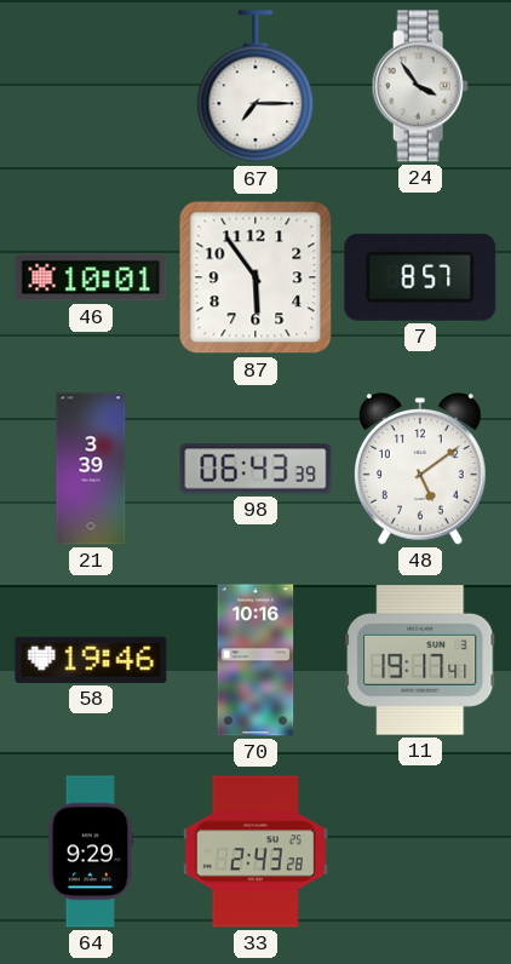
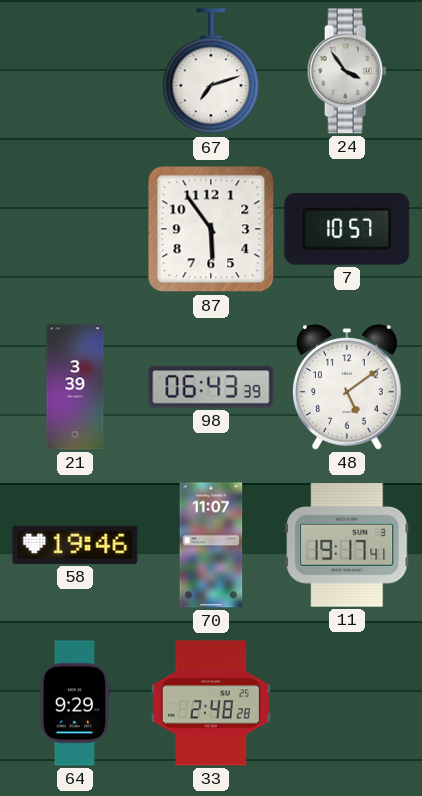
67: 7:15 -> 7:12
46: 10:01 -> none
7: 8:57 -> 10:57
70: 10:16 -> 11:07
33: 2:43 -> 2:48
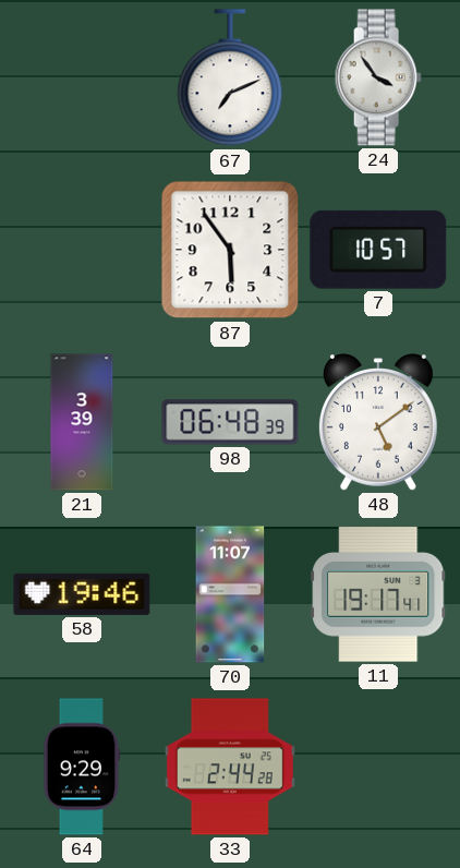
67: 7:12 -> 7:11
98: 06:43 -> 06:48
33: 2:48 -> 2:44
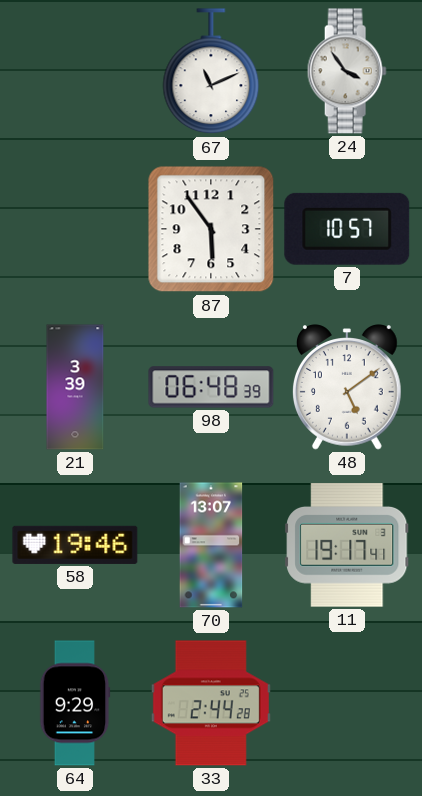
67: 7:11 -> 11:11
70: 11:07 -> 13:07
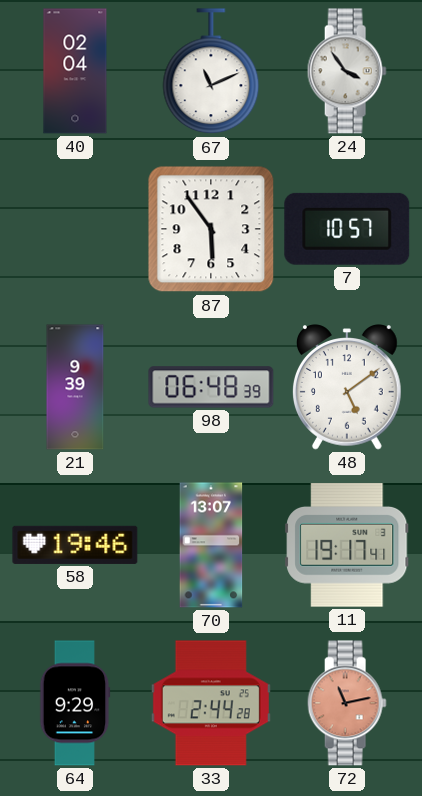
40: none -> 02:04
21: 3:39 -> 9:39
72: none -> 11:13
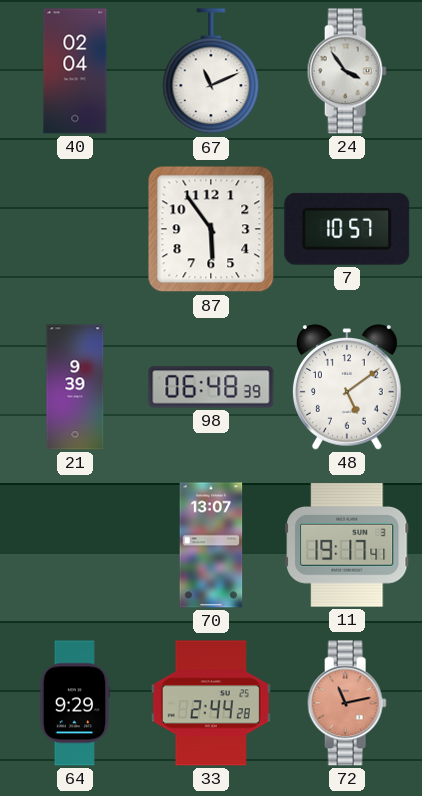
58: 19:46 -> none
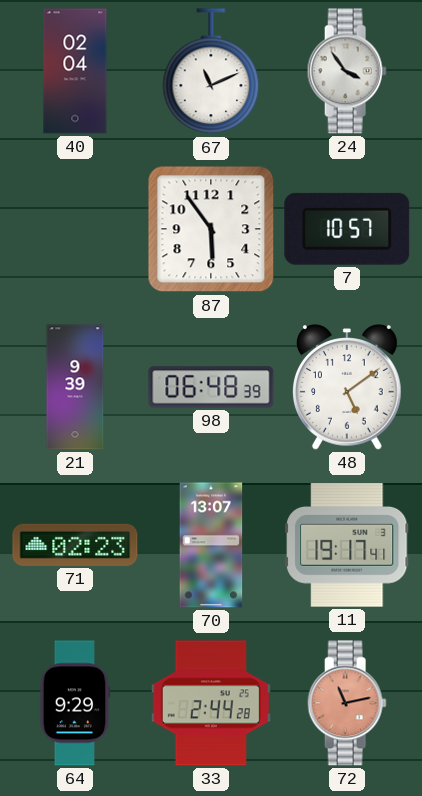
71: none -> 02:23
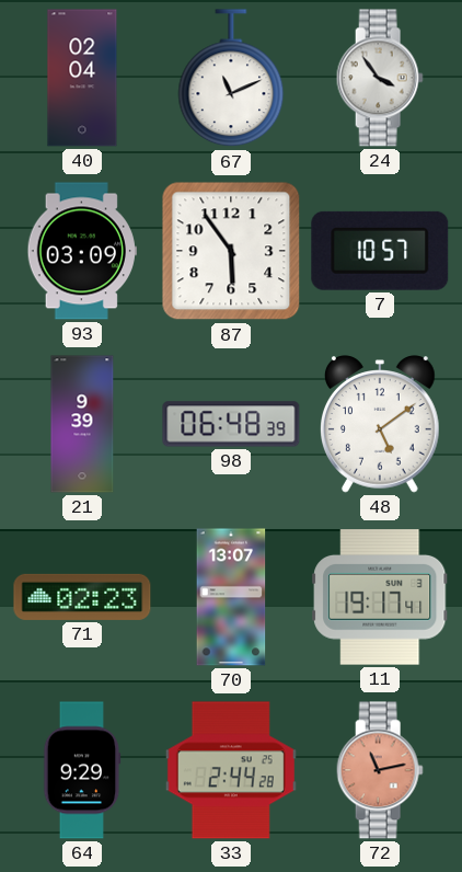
93: none -> 03:09
